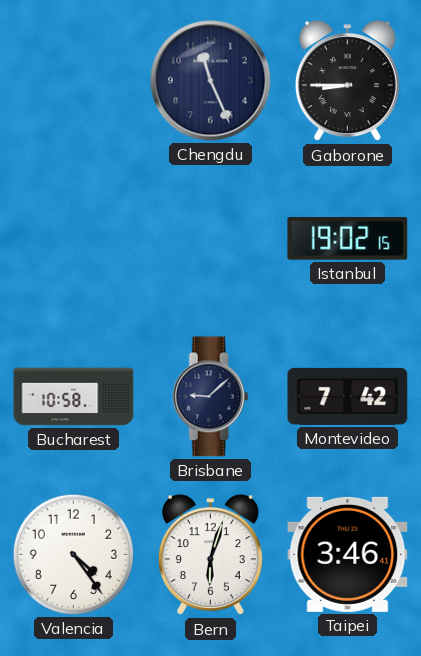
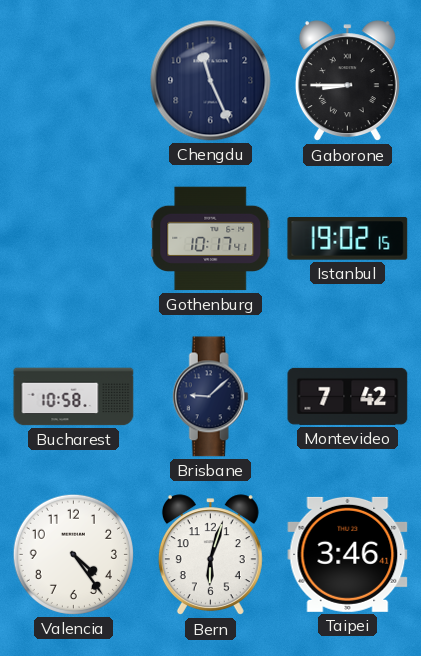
Gothenburg: none -> 10:17
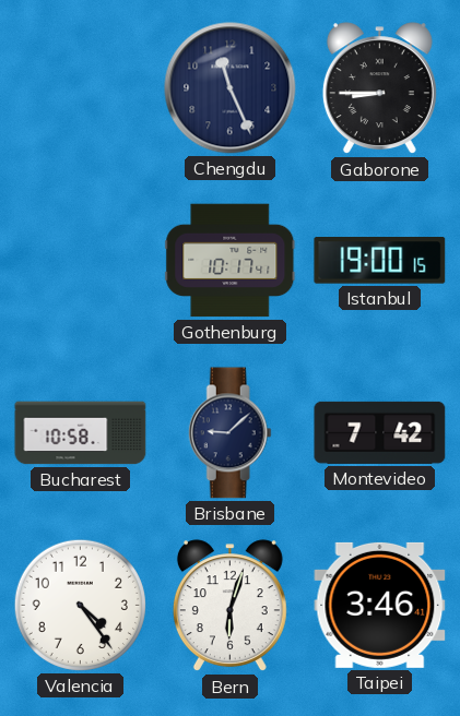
Istanbul: 19:02 -> 19:00
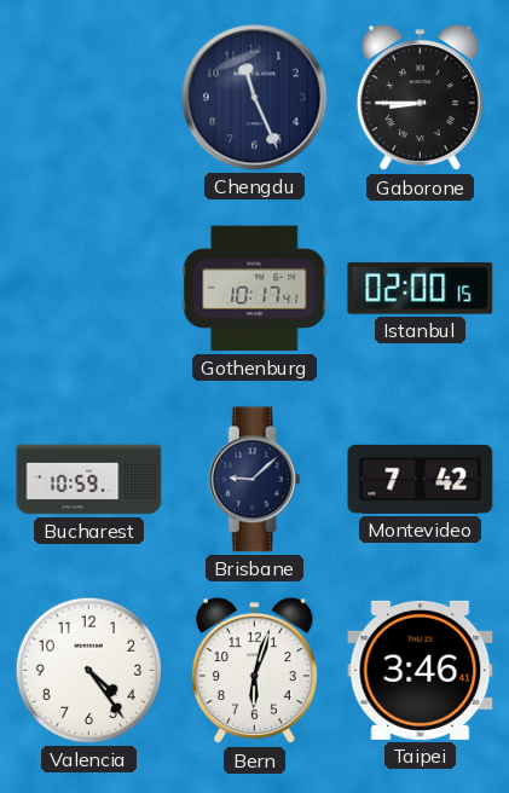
Istanbul: 19:00 -> 02:00
Bucharest: 10:58 -> 10:59
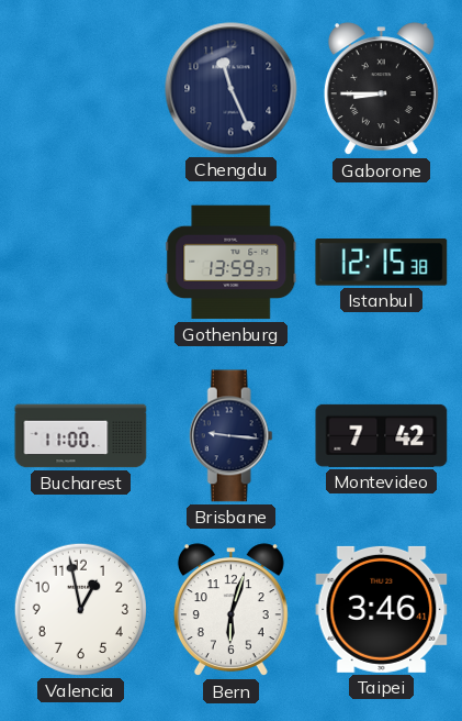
Gothenburg: 10:17 -> 13:59
Istanbul: 02:00 -> 12:15
Bucharest: 10:59 -> 11:00
Brisbane: 9:08 -> 9:16
Valencia: 4:24 -> 12:58
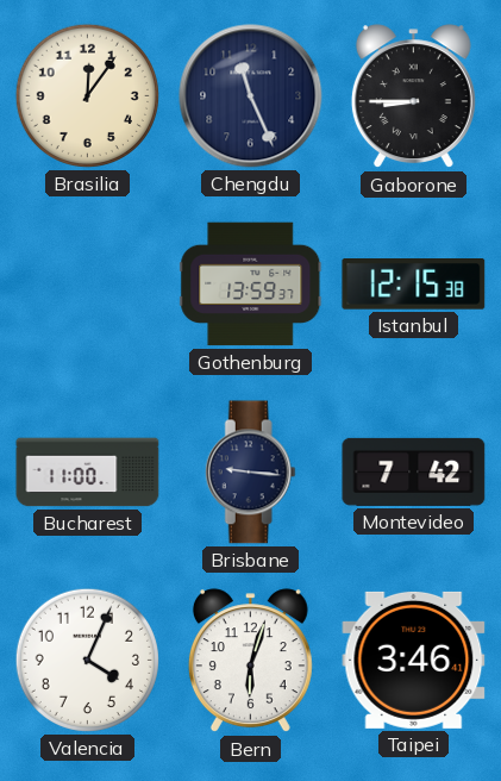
Brasilia: none -> 12:06
Valencia: 12:58 -> 4:04
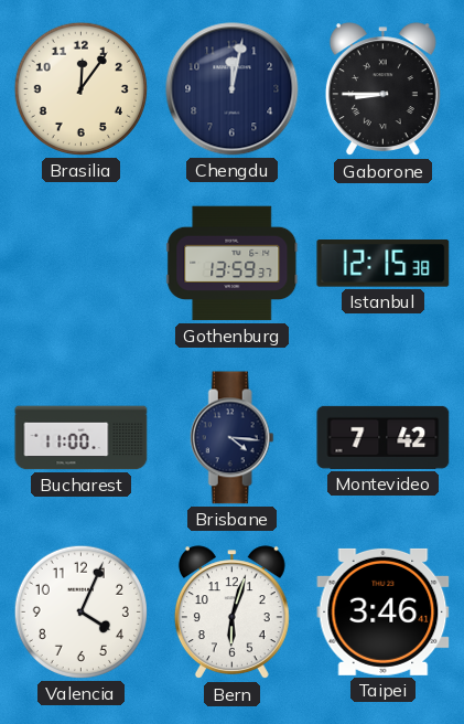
Chengdu: 11:26 -> 12:02
Brisbane: 9:16 -> 4:16
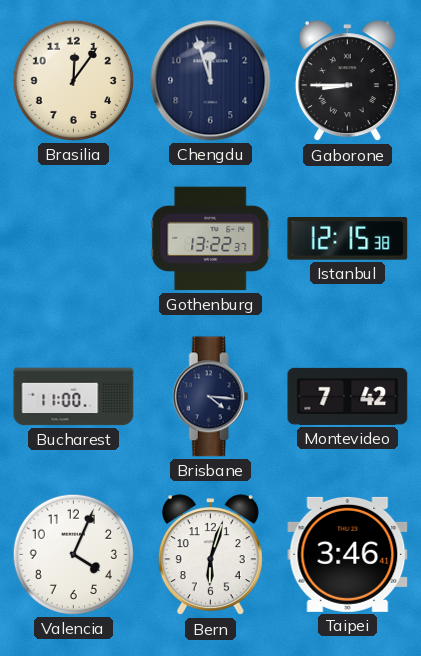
Chengdu: 12:02 -> 11:57
Gothenburg: 13:59 -> 13:22
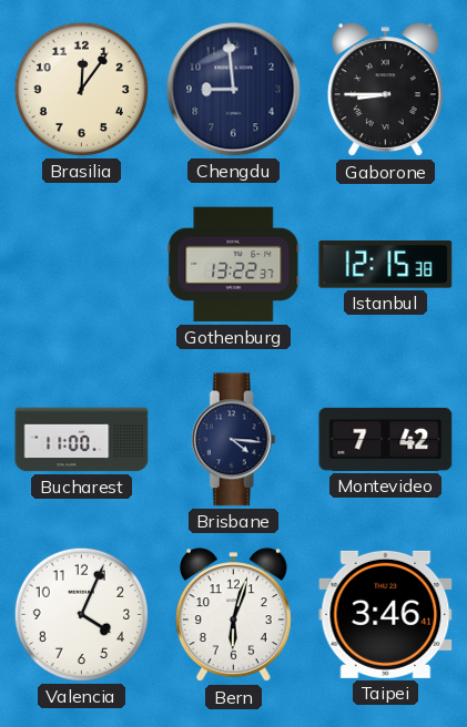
Chengdu: 11:57 -> 8:59
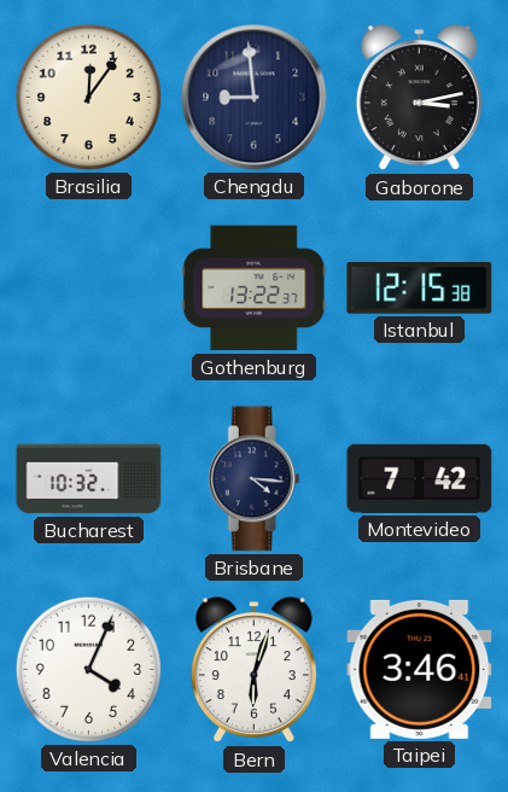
Gaborone: 8:45 -> 3:13
Bucharest: 11:00 -> 10:32
